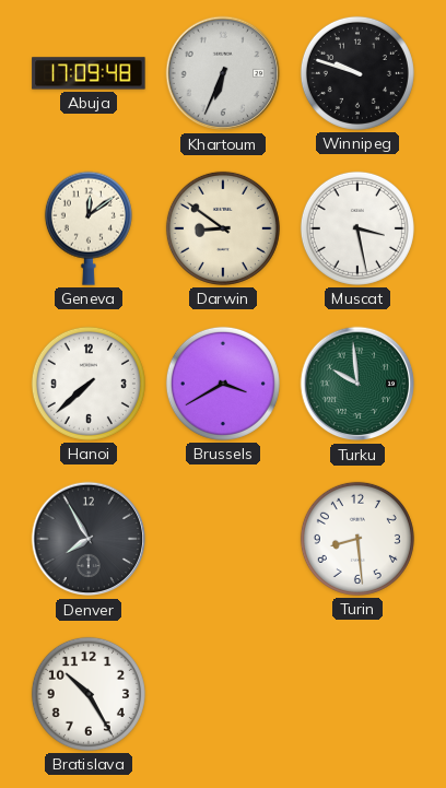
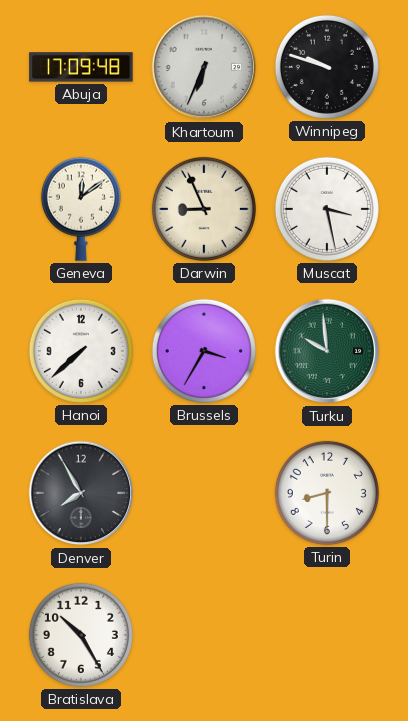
Darwin: 8:51 -> 8:56
Brussels: 3:40 -> 3:35
Turin: 8:29 -> 8:30
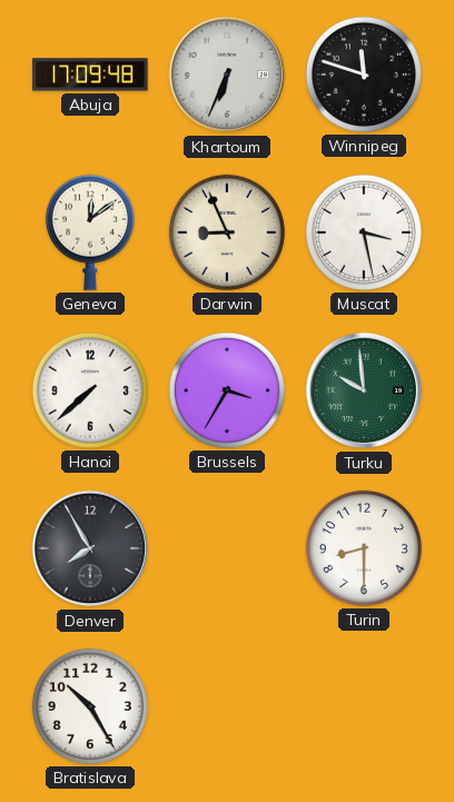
Winnipeg: 9:48 -> 11:48
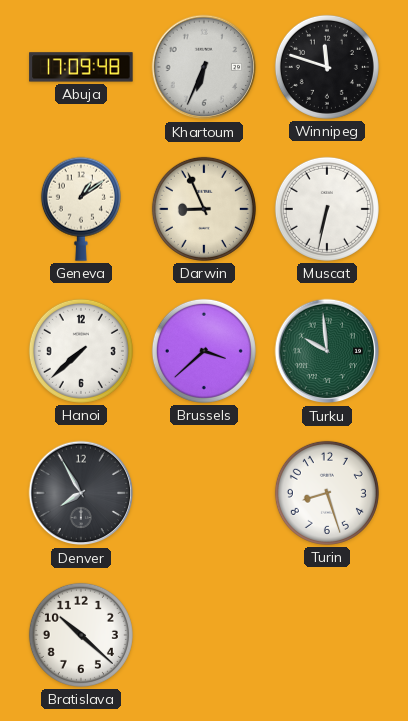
Geneva: 12:09 -> 1:09
Muscat: 3:28 -> 6:32
Brussels: 3:35 -> 3:38
Turin: 8:30 -> 8:27
Bratislava: 10:25 -> 10:22
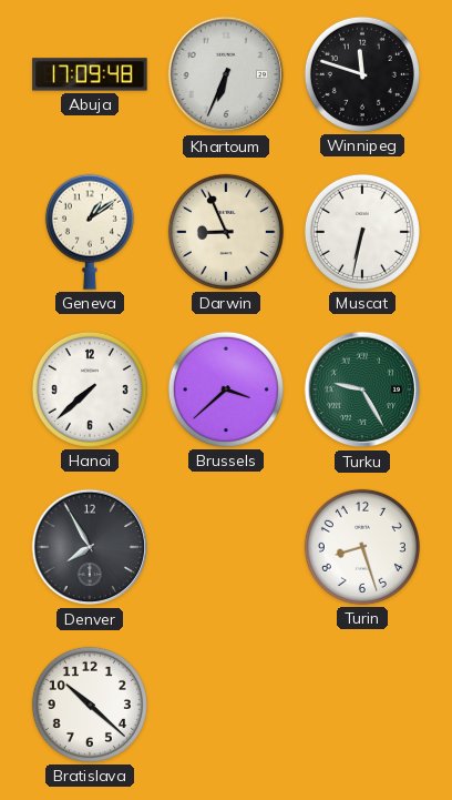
Turku: 9:59 -> 9:25
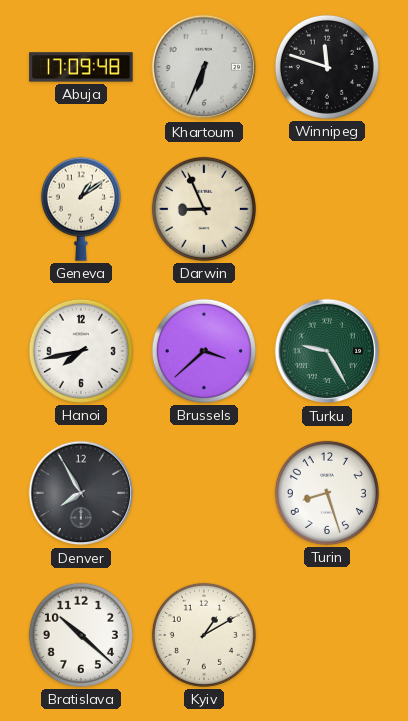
Muscat: 6:32 -> none
Hanoi: 7:38 -> 7:43
Kyiv: none -> 1:10
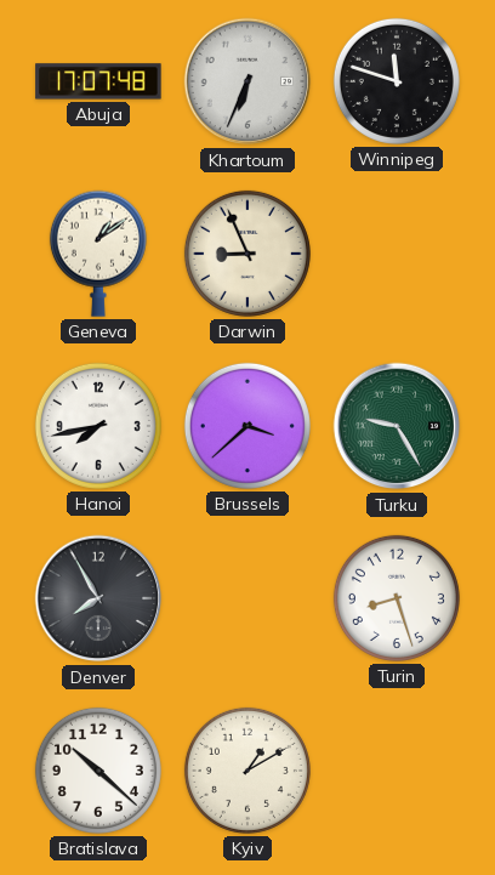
Abuja: 17:09 -> 17:07
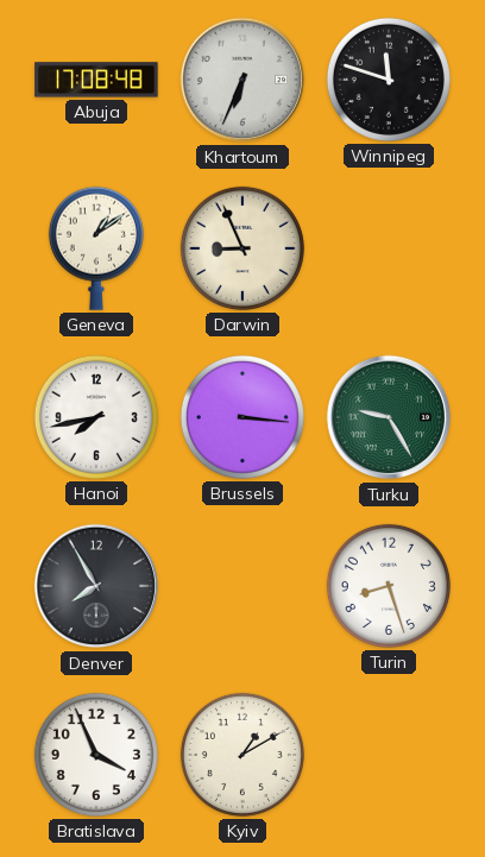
Abuja: 17:07 -> 17:08
Brussels: 3:38 -> 3:16
Bratislava: 10:22 -> 3:56
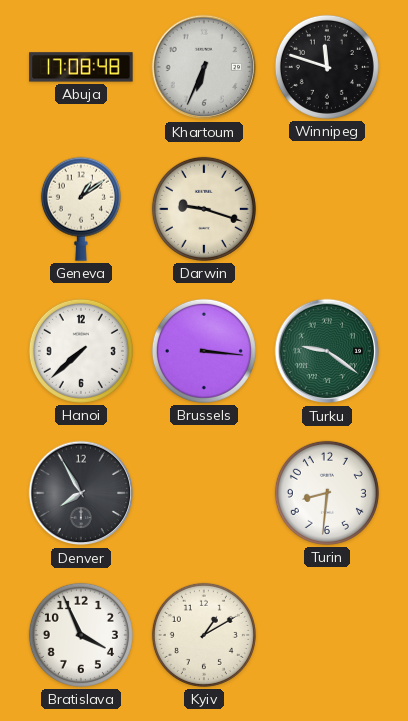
Darwin: 8:56 -> 9:18
Hanoi: 7:43 -> 7:38
Turku: 9:25 -> 9:21
Turin: 8:27 -> 8:31
